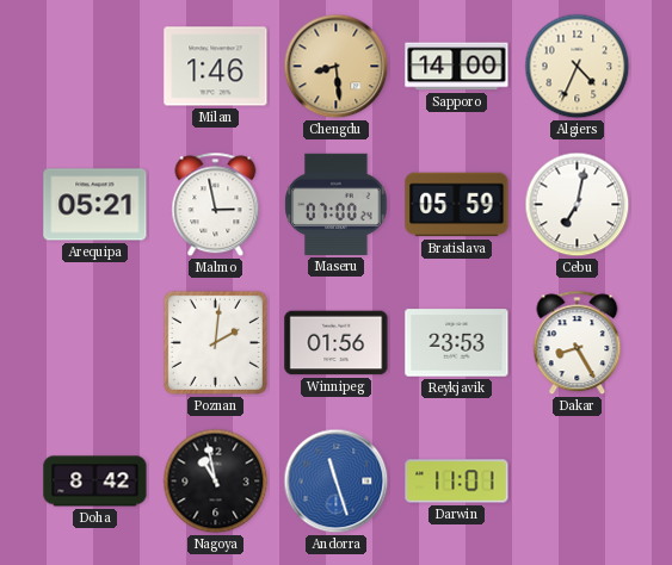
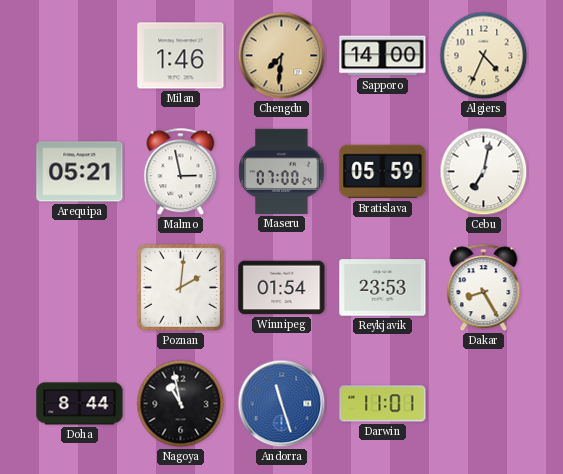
Chengdu: 8:29 -> 7:31
Winnipeg: 01:56 -> 01:54
Doha: 8:42 -> 8:44
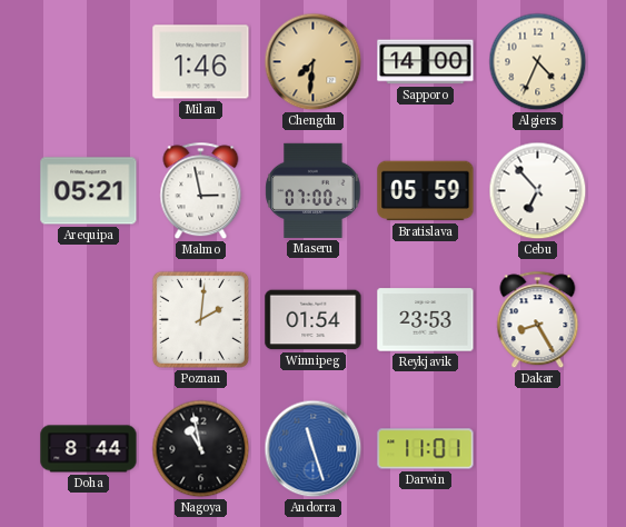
Cebu: 7:02 -> 6:53
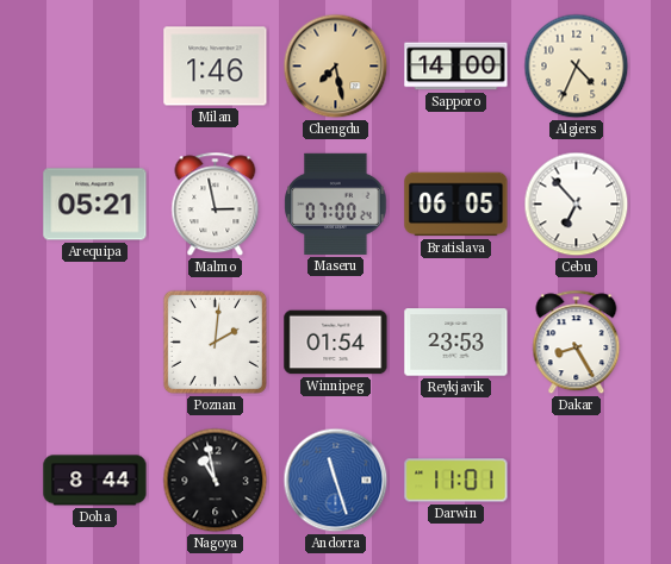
Chengdu: 7:31 -> 7:28
Bratislava: 05:59 -> 06:05
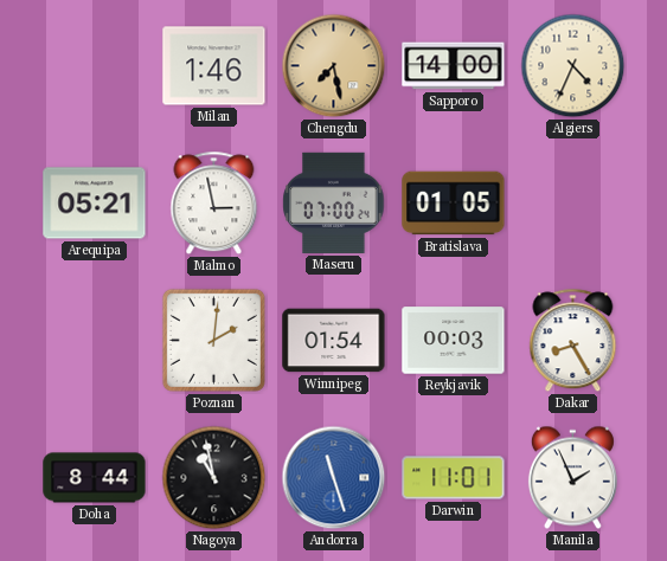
Bratislava: 06:05 -> 01:05
Cebu: 6:53 -> none
Reykjavik: 23:53 -> 00:03
Manila: none -> 1:56
